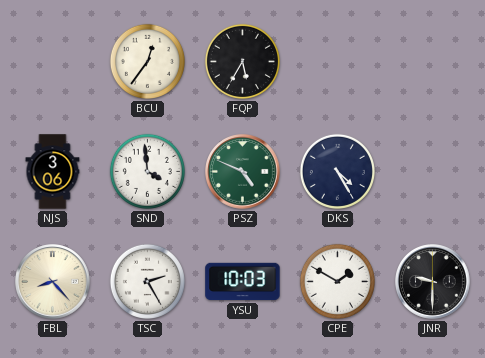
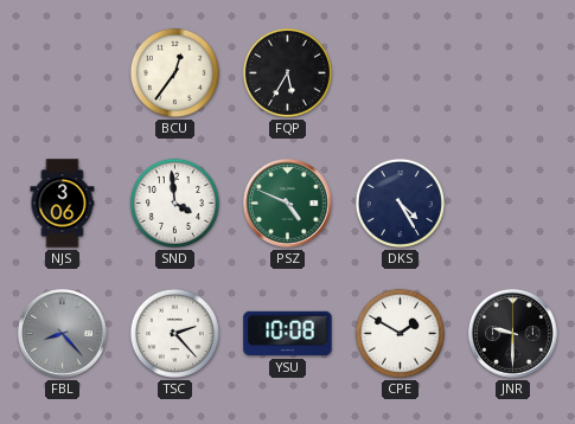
FBL dial: cream -> grey
TSC: 2:25 -> 2:23
YSU: 10:03 -> 10:08
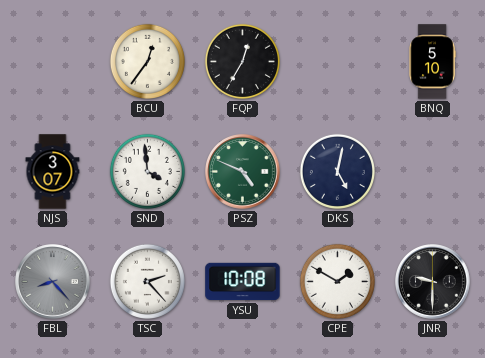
FQP: 5:35 -> 12:35
BNQ: none -> 5:10
NJS: 3:06 -> 3:07
DKS: 4:25 -> 5:02
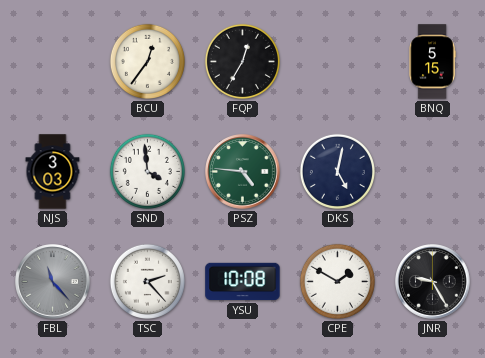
BNQ: 5:10 -> 5:15
NJS: 3:07 -> 3:03
PSZ: 4:49 -> 4:46
FBL: 8:23 -> 11:23
JNR: 9:30 -> 9:25
